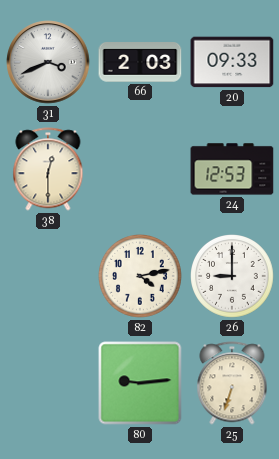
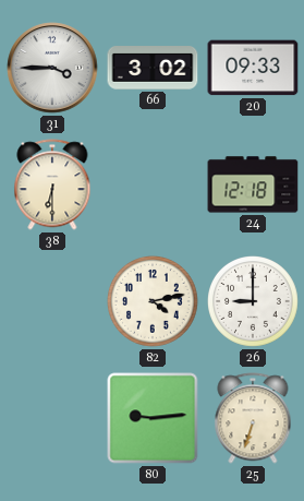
31: 3:41 -> 3:45
66: 2:03 -> 3:02
38: 12:30 -> 6:30
24: 12:53 -> 12:18
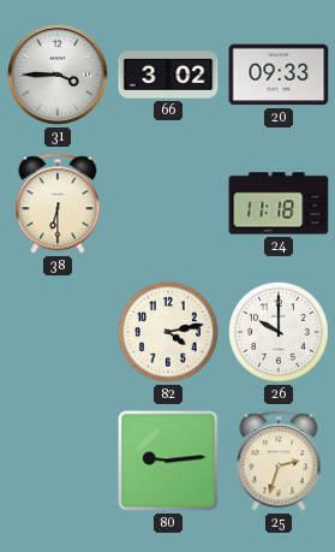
24: 12:18 -> 11:18
26: 9:00 -> 10:00
25: 6:33 -> 2:33
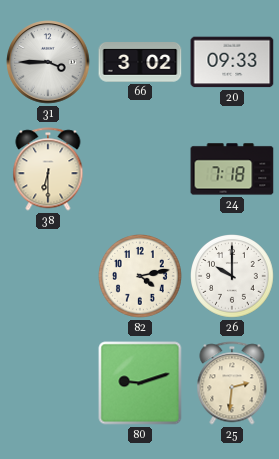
24: 11:18 -> 7:18
80: 9:14 -> 9:12
25: 2:33 -> 2:31
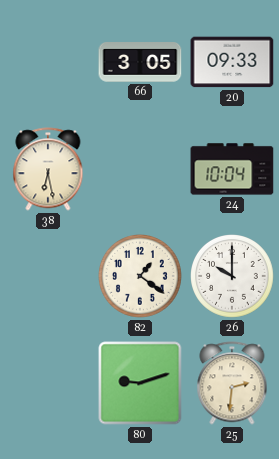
31: 3:45 -> none
66: 3:02 -> 3:05
38: 6:30 -> 6:28
24: 7:18 -> 10:04
82: 4:13 -> 1:21
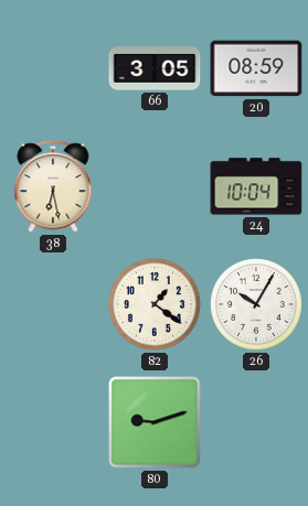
20: 09:33 -> 08:59
26: 10:00 -> 10:05
25: 2:31 -> none
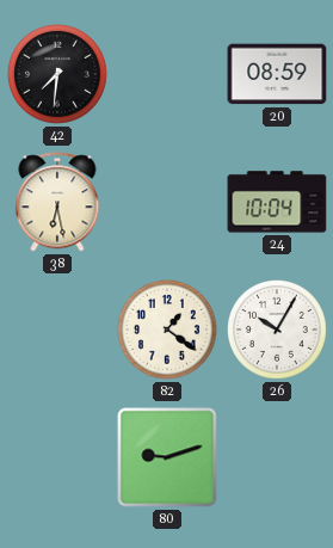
42: none -> 7:31
66: 3:05 -> none
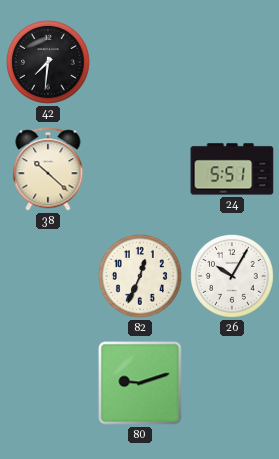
20: 08:59 -> none
38: 6:28 -> 10:22
24: 10:04 -> 5:51
82: 1:21 -> 12:34
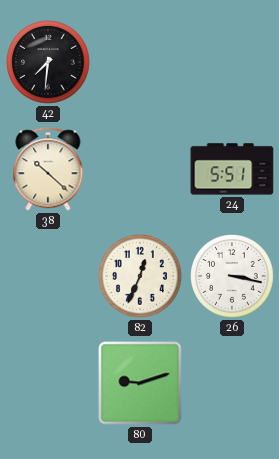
26: 10:05 -> 3:17
